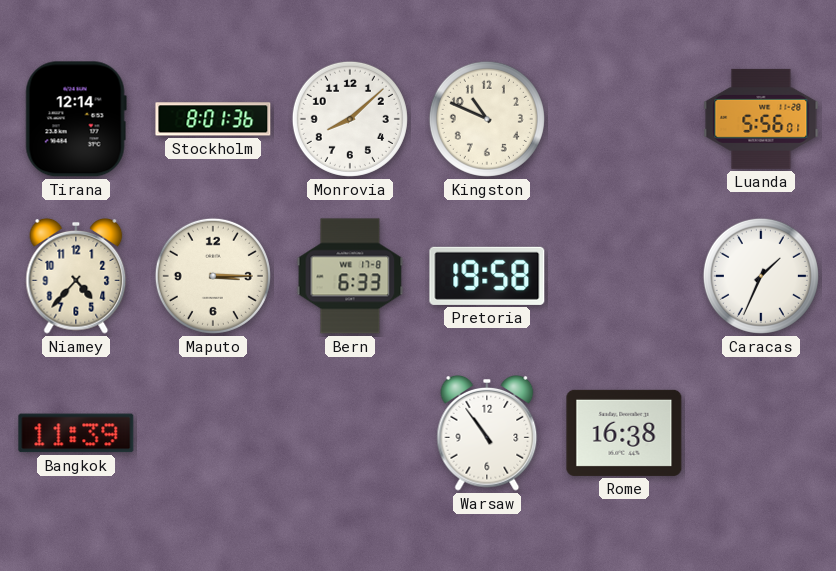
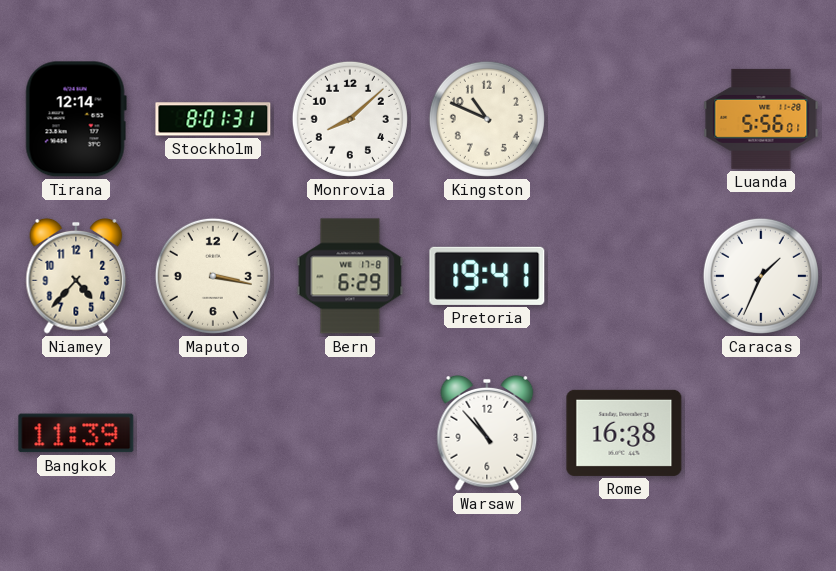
Stockholm: 8:01:36 -> 8:01:31
Maputo: 3:15 -> 3:17
Bern: 6:33 -> 6:29
Pretoria: 19:58 -> 19:41
Warsaw: 10:54 -> 10:53
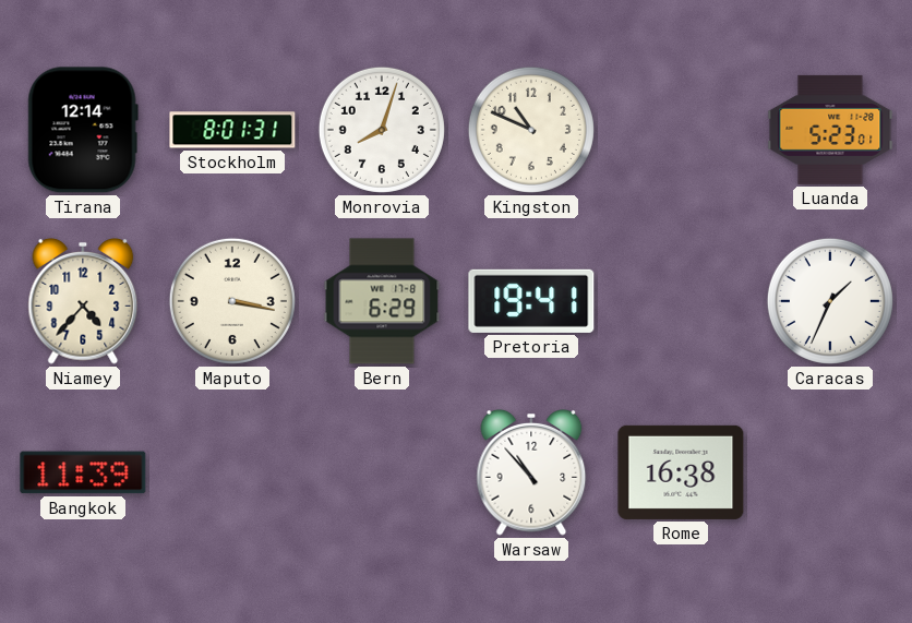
Monrovia: 8:08 -> 8:03
Luanda: 5:56 -> 5:23
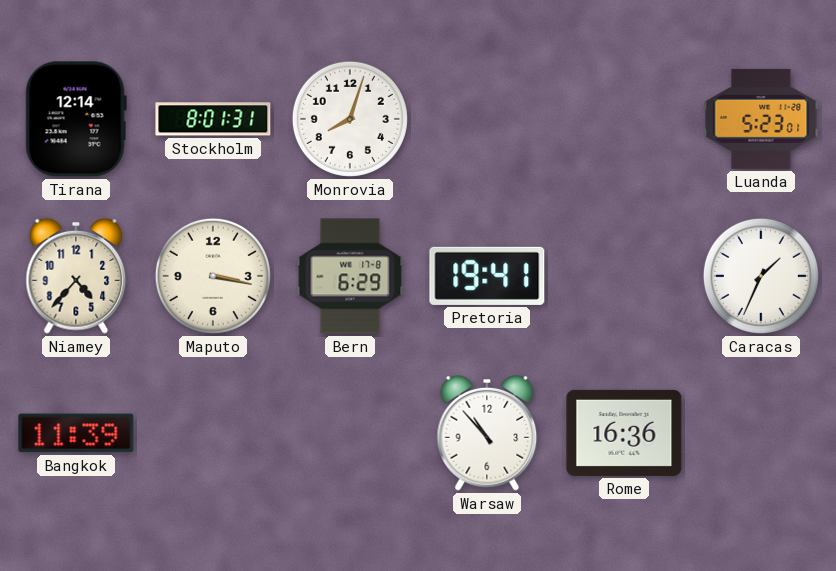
Kingston: 10:49 -> none
Rome: 16:38 -> 16:36
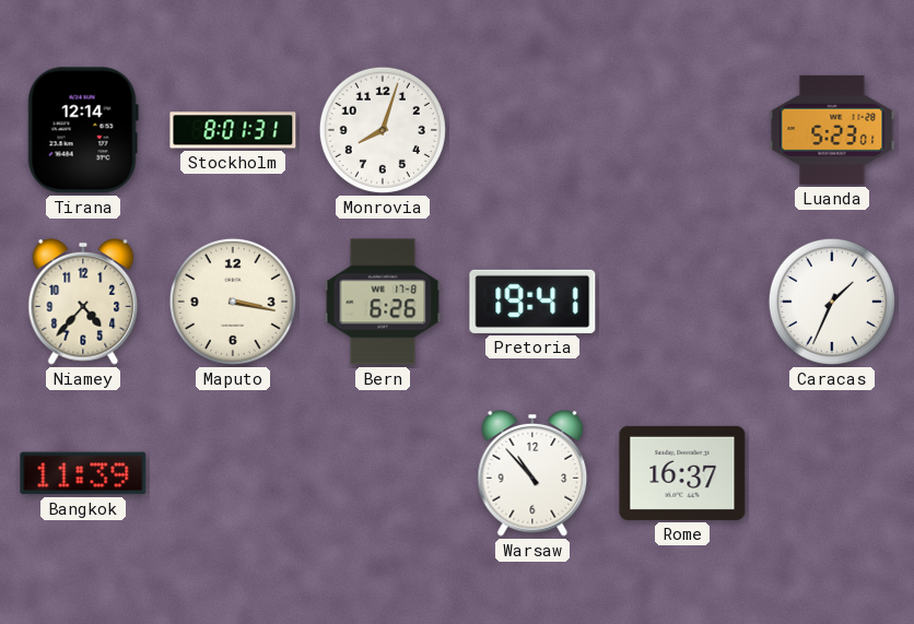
Bern: 6:29 -> 6:26
Rome: 16:36 -> 16:37
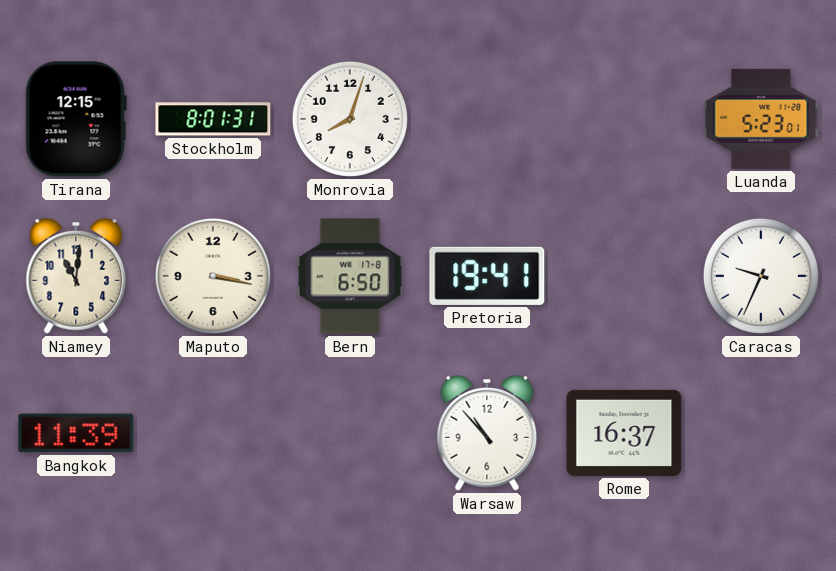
Tirana: 12:14 -> 12:15
Niamey: 4:37 -> 11:01
Bern: 6:26 -> 6:50
Caracas: 1:34 -> 9:34
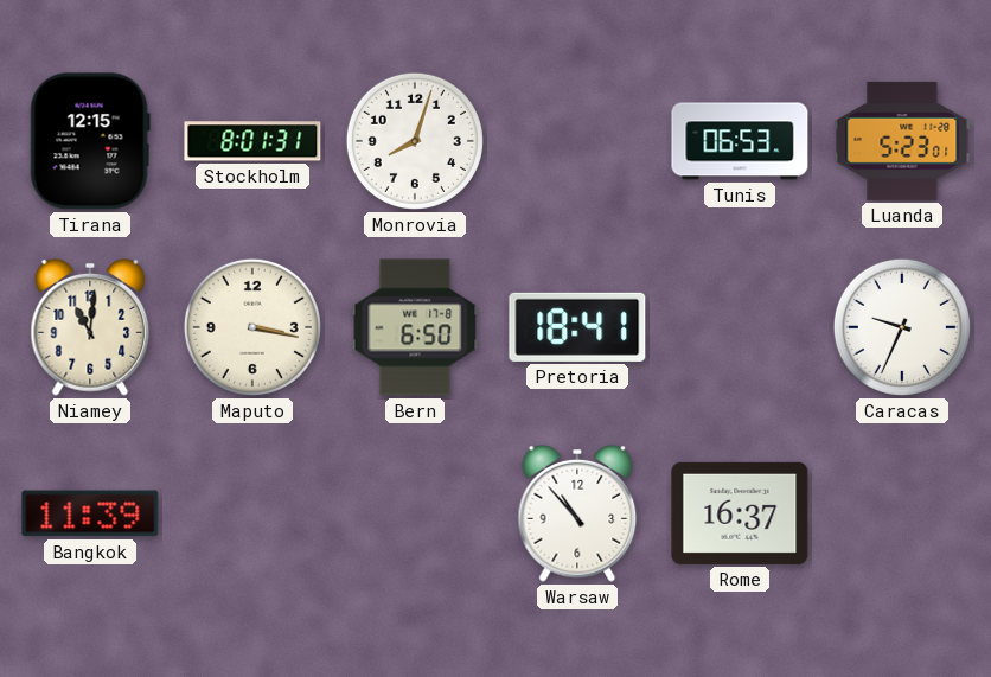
Tunis: none -> 06:53
Pretoria: 19:41 -> 18:41
